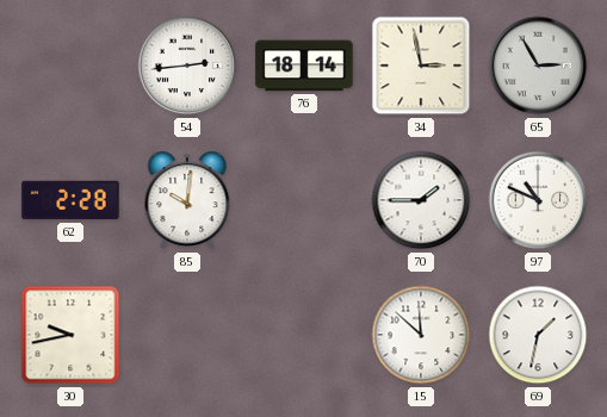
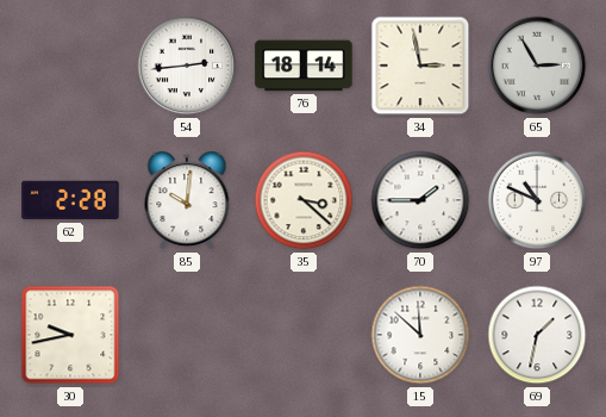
35: none -> 3:22
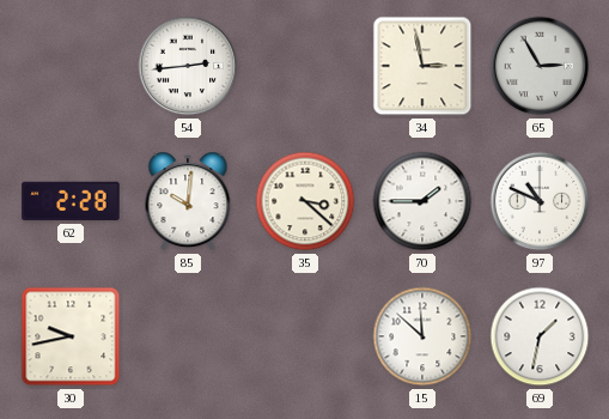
76: 18:14 -> none
